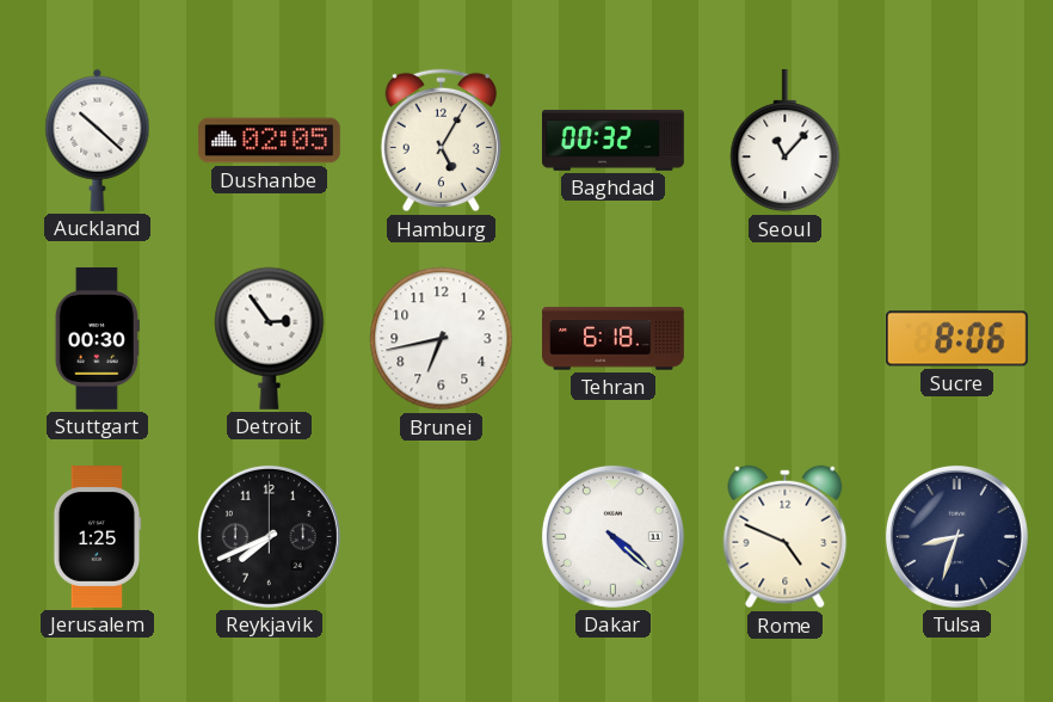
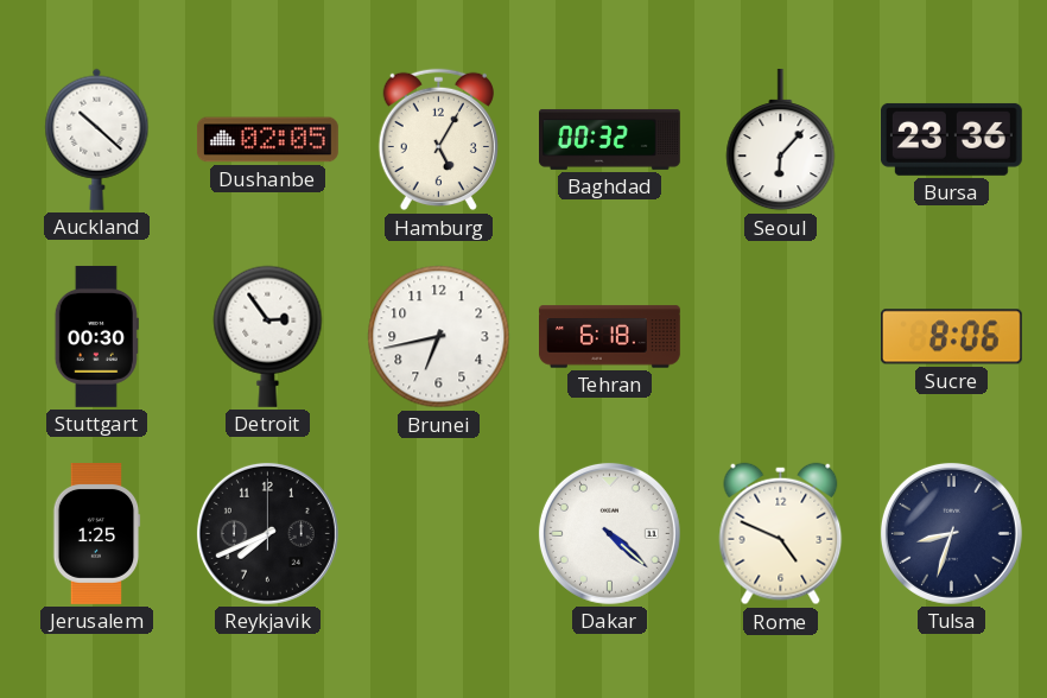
Seoul: 11:07 -> 6:07
Bursa: none -> 23:36
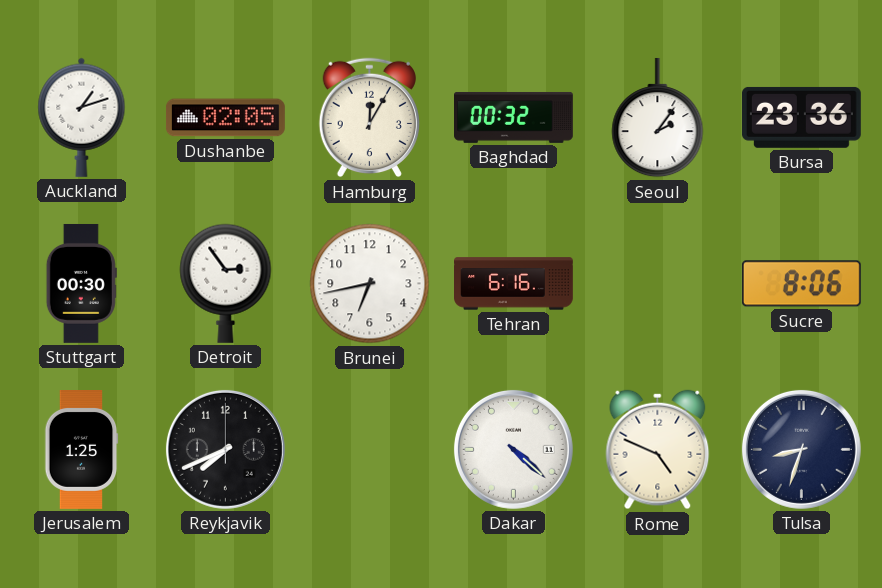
Auckland: 10:22 -> 1:12
Hamburg: 5:05 -> 12:05
Seoul: 6:07 -> 2:06
Tehran: 6:18 -> 6:16
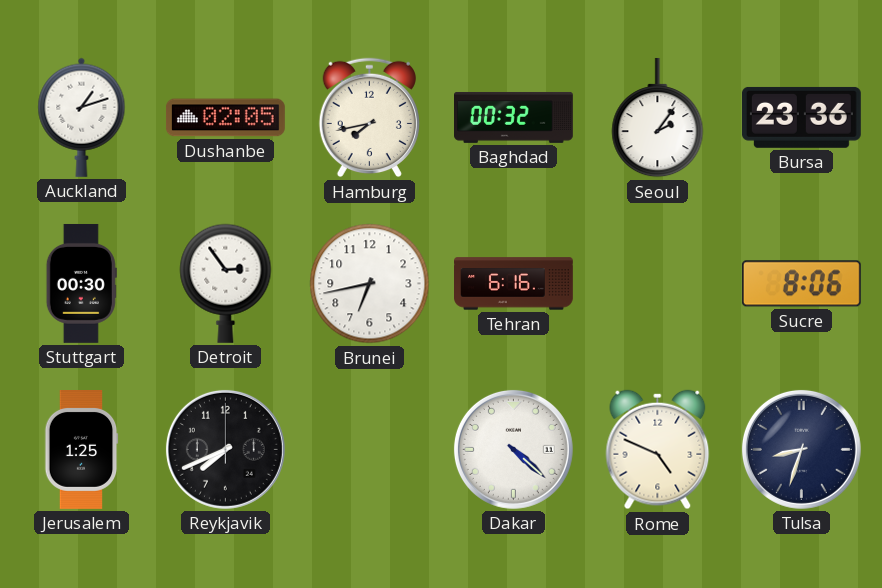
Hamburg: 12:05 -> 7:43
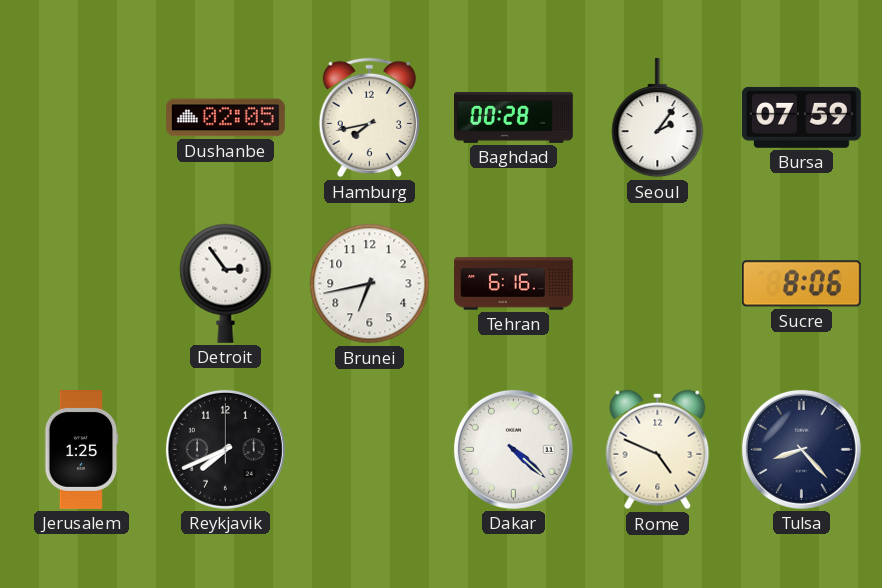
Auckland: 1:12 -> none
Baghdad: 00:32 -> 00:28
Bursa: 23:36 -> 07:59
Stuttgart: 00:30 -> none
Tulsa: 8:33 -> 8:23
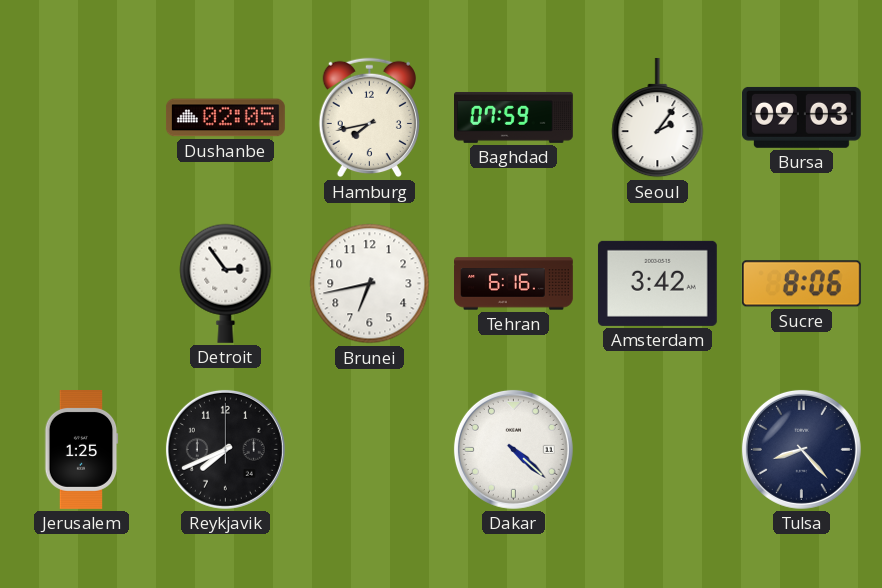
Baghdad: 00:28 -> 07:59
Bursa: 07:59 -> 09:03
Amsterdam: none -> 3:42
Rome: 4:49 -> none
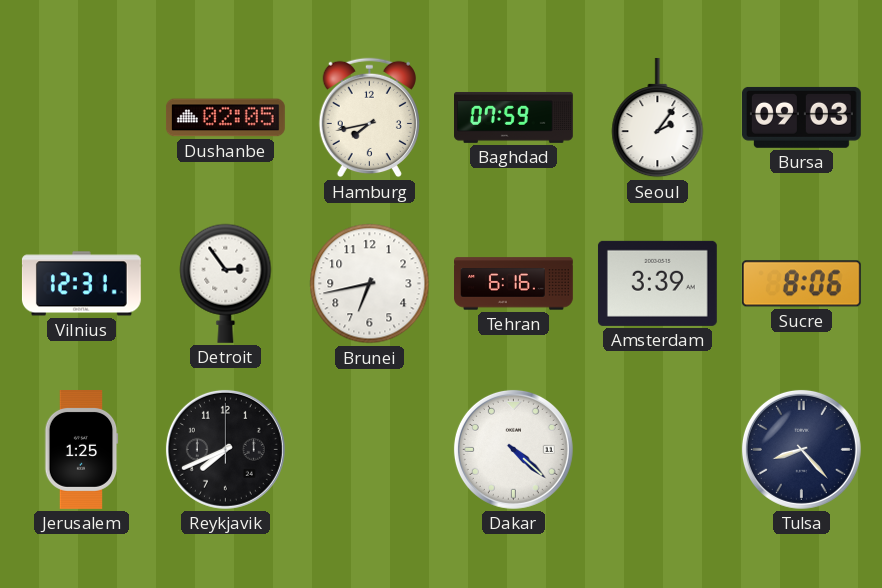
Vilnius: none -> 12:31
Amsterdam: 3:42 -> 3:39
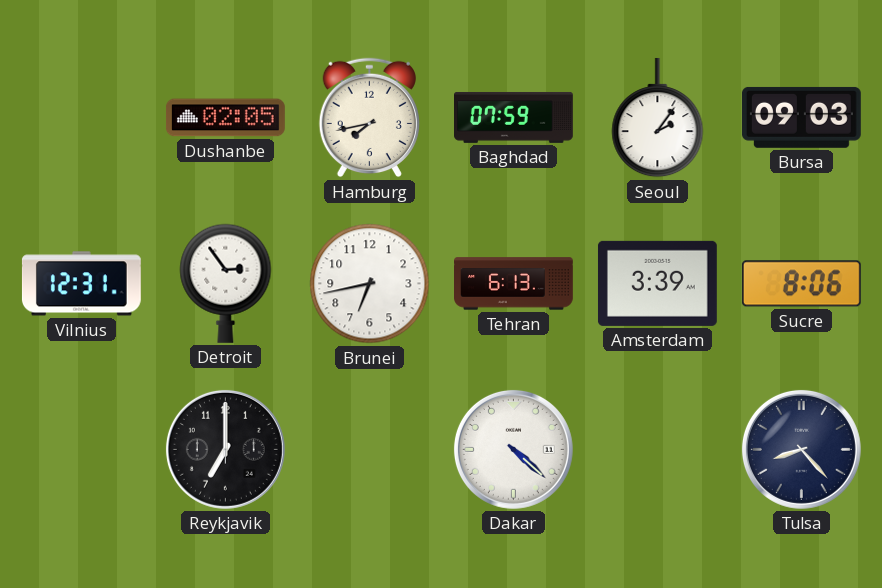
Tehran: 6:16 -> 6:13
Jerusalem: 1:25 -> none
Reykjavik: 7:41 -> 7:00
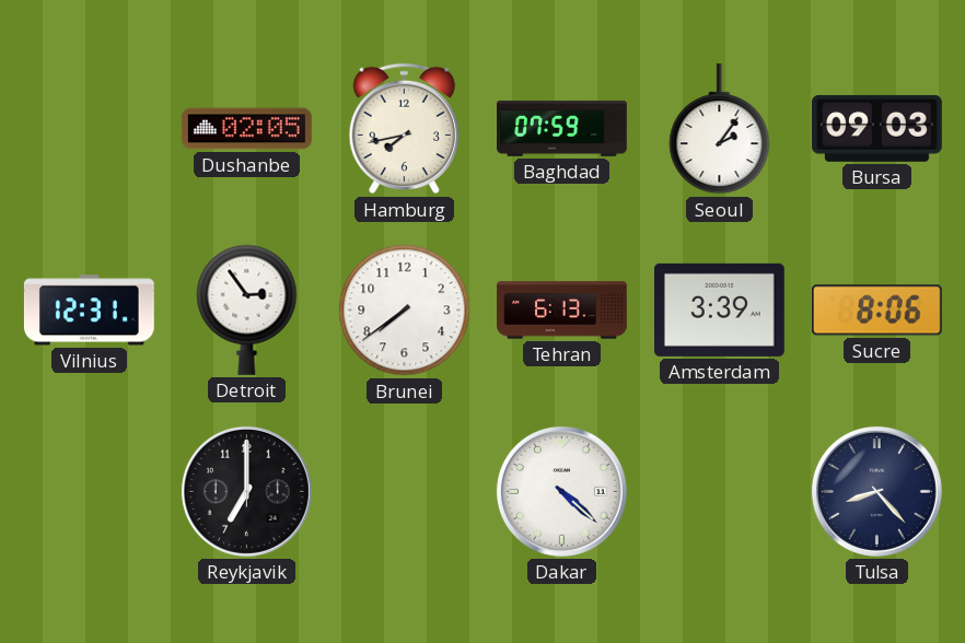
Brunei: 6:43 -> 7:39
